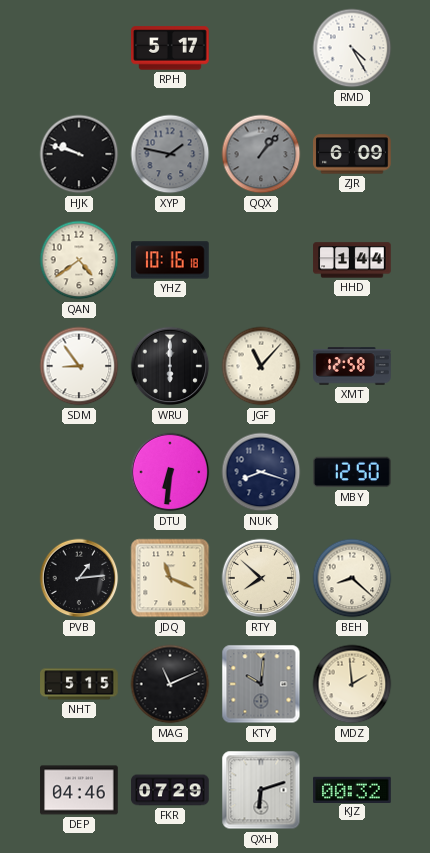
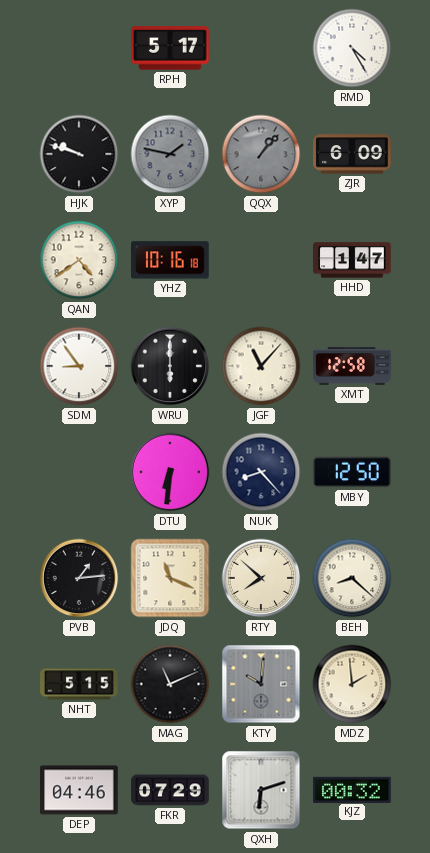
HHD: 1:44 -> 1:47
NUK: 8:18 -> 8:23
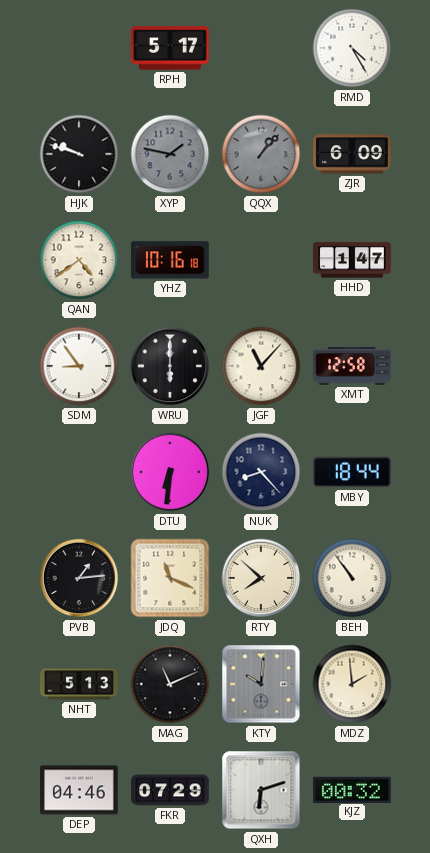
MBY: 12:50 -> 18:44
BEH: 8:22 -> 10:54
NHT: 5:15 -> 5:13
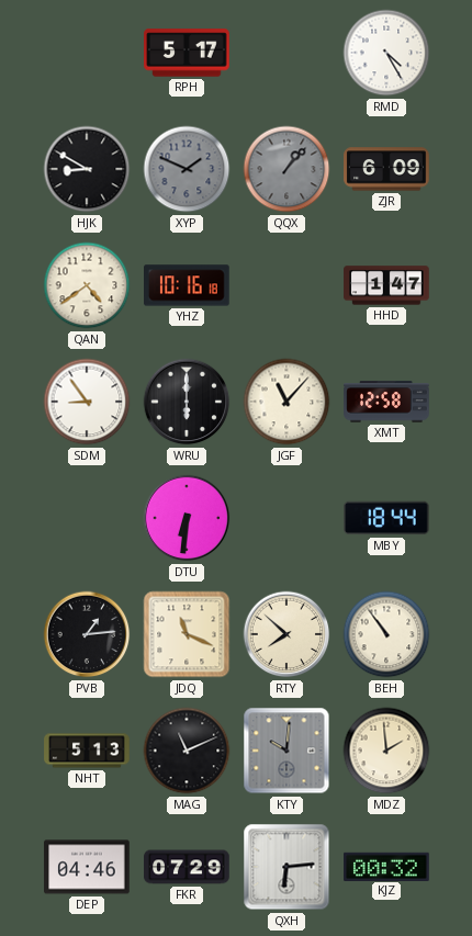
HJK: 9:48 -> 8:50
XYP: 1:47 -> 1:49
NUK: 8:23 -> none
QXH: 6:12 -> 6:14
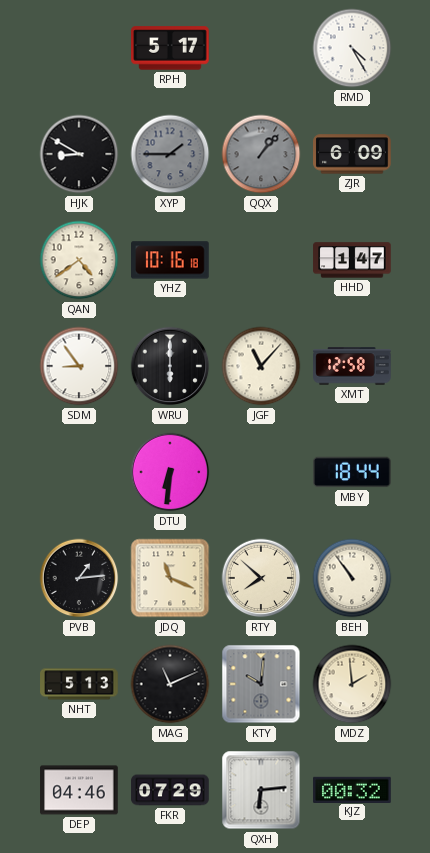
XYP: 1:49 -> 1:45
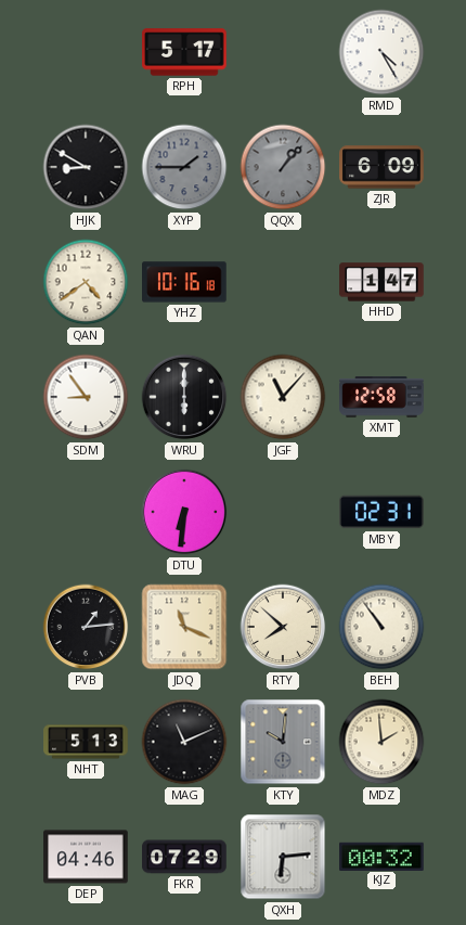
MBY: 18:44 -> 02:31
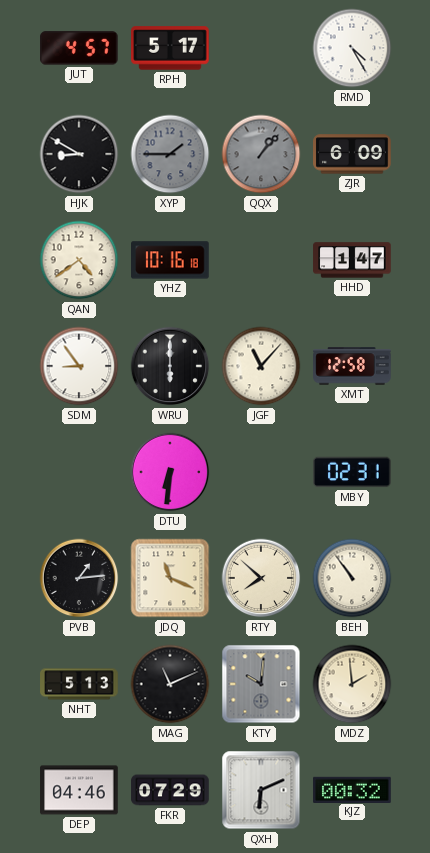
JUT: none -> 4:57
QXH: 6:14 -> 6:11
